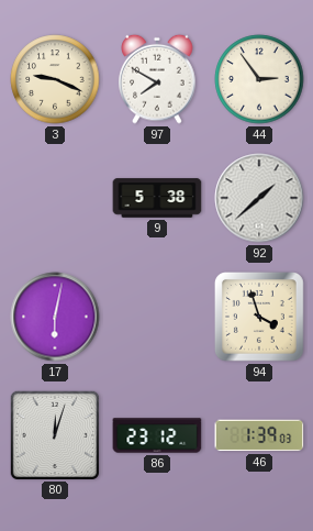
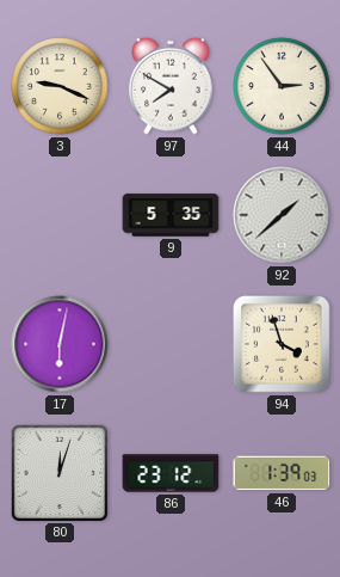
9: 5:38 -> 5:35
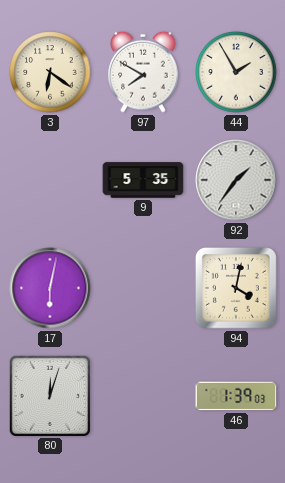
3: 9:19 -> 6:21
44: 2:54 -> 1:55
92: 1:38 -> 1:36
94: 3:57 -> 4:02
86: 23:12 -> none
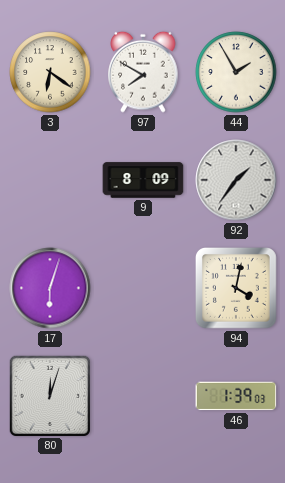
9: 5:35 -> 8:09
17: 6:02 -> 6:03
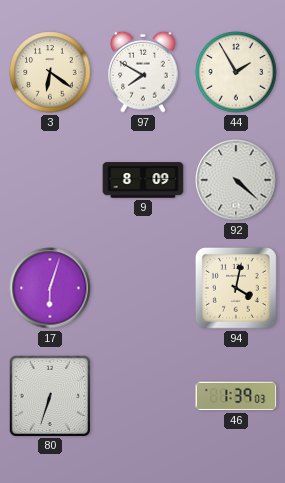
92: 1:36 -> 4:22
80: 12:03 -> 6:33
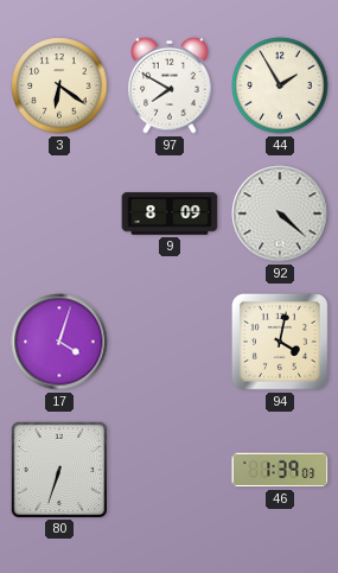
17: 6:03 -> 4:03
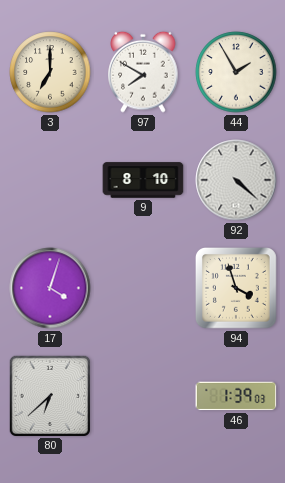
3: 6:21 -> 7:00
9: 8:09 -> 8:10
94: 4:02 -> 3:57
80: 6:33 -> 6:38
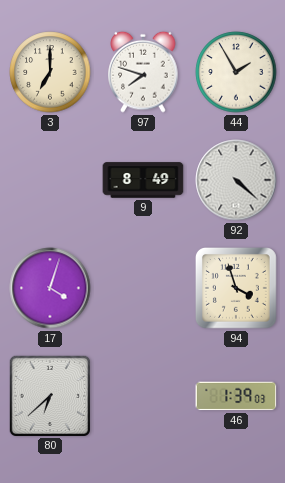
97: 7:50 -> 7:48
9: 8:10 -> 8:49
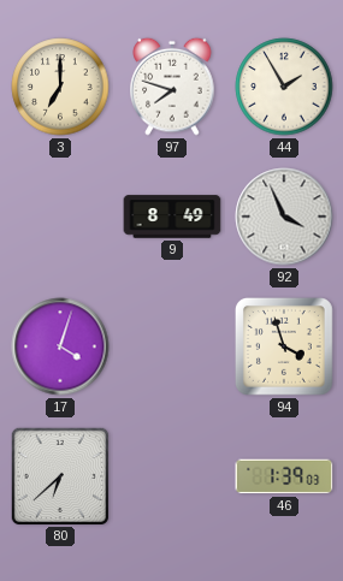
92: 4:22 -> 3:56
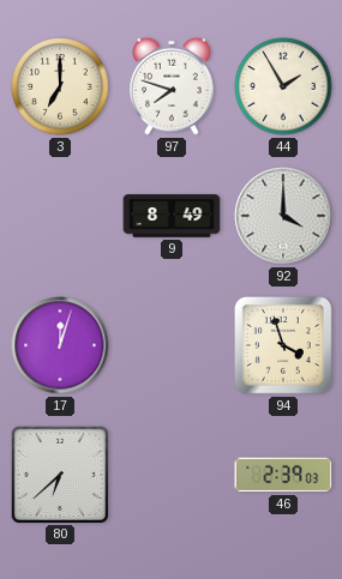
92: 3:56 -> 4:00
17: 4:03 -> 12:03
46: 1:39 -> 2:39
